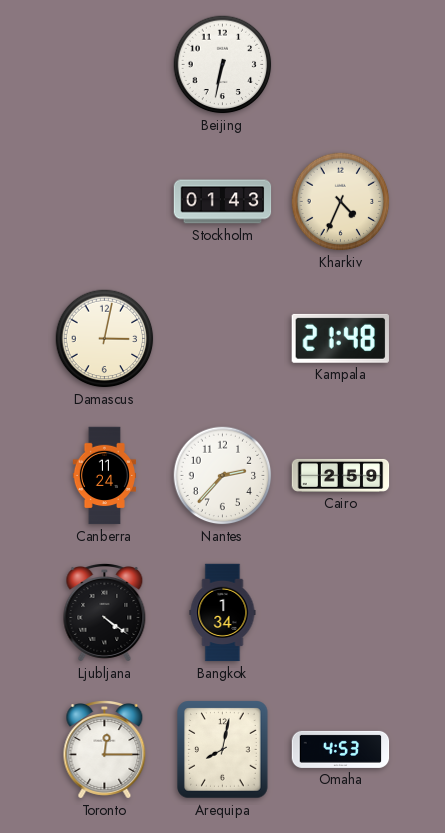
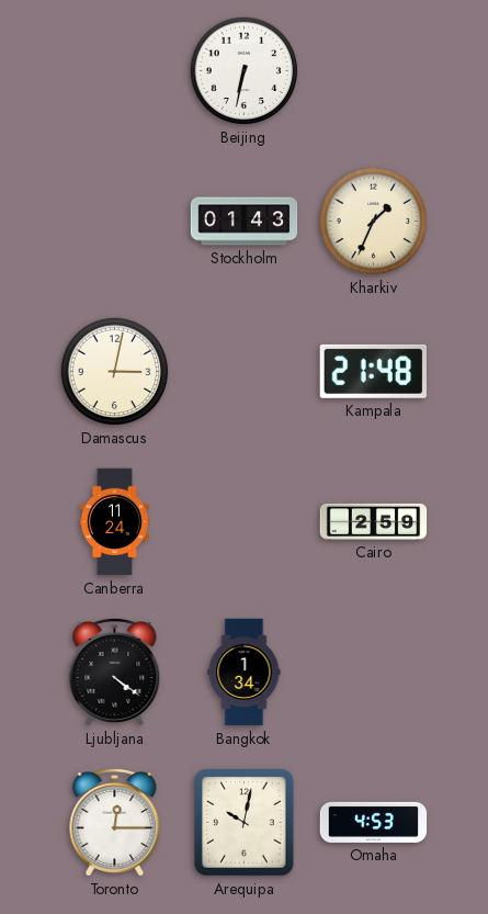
Kharkiv: 4:34 -> 1:34
Nantes: 2:37 -> none
Arequipa: 8:02 -> 10:02
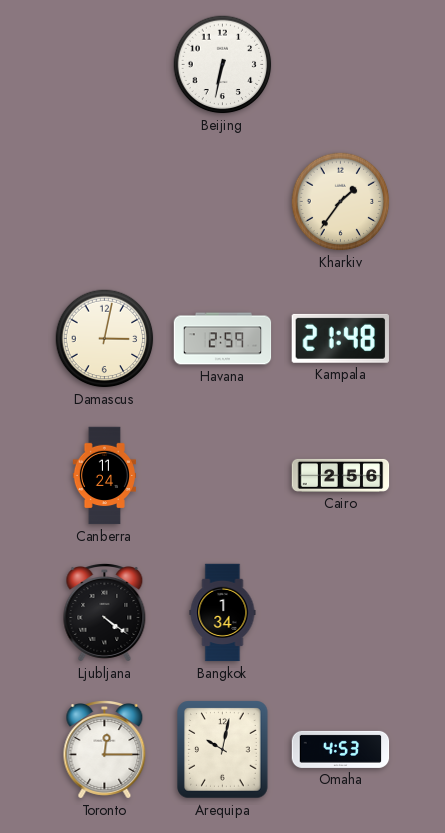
Stockholm: 01:43 -> none
Kharkiv: 1:34 -> 1:36
Havana: none -> 2:59
Cairo: 2:59 -> 2:56
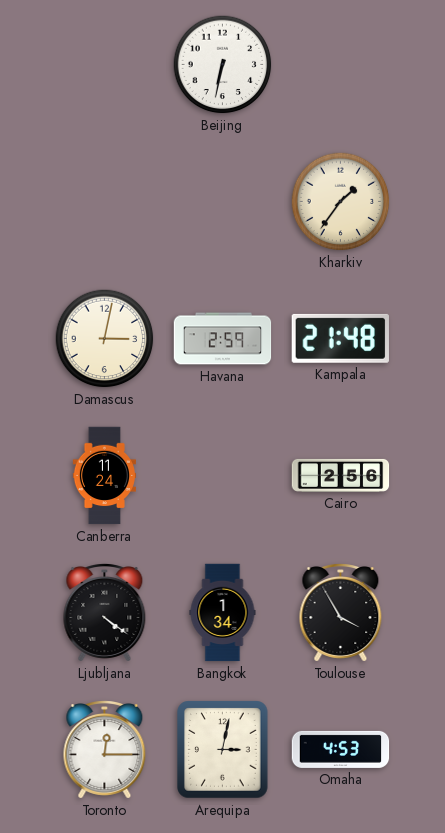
Toulouse: none -> 3:55
Arequipa: 10:02 -> 3:02
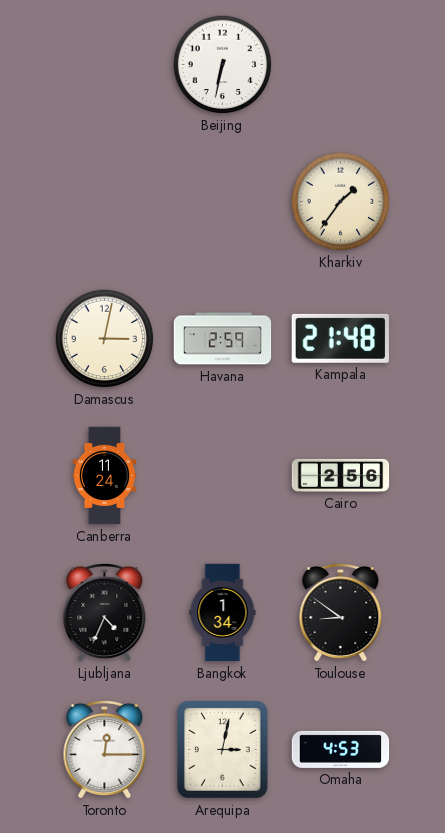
Ljubljana: 4:21 -> 4:34
Toulouse: 3:55 -> 8:51
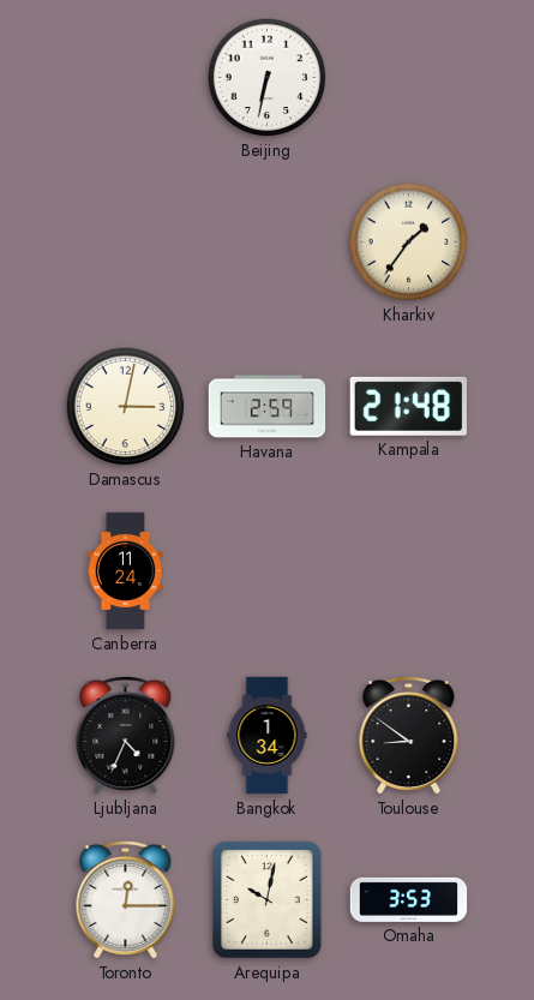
Cairo: 2:56 -> none
Arequipa: 3:02 -> 10:02
Omaha: 4:53 -> 3:53
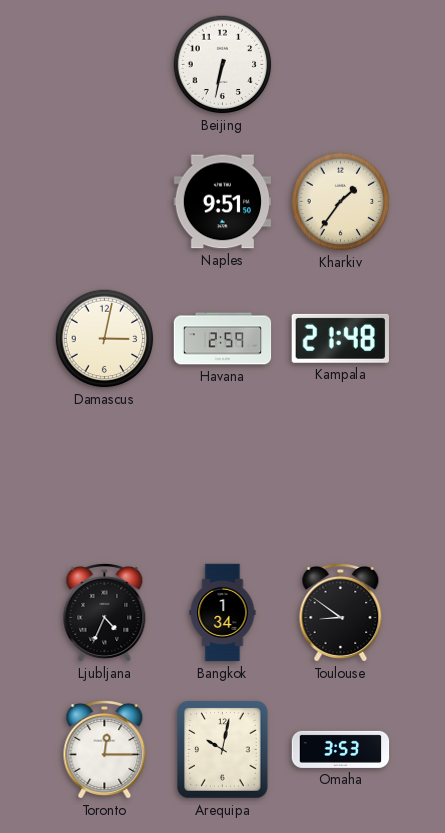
Naples: none -> 9:51
Canberra: 11:24 -> none
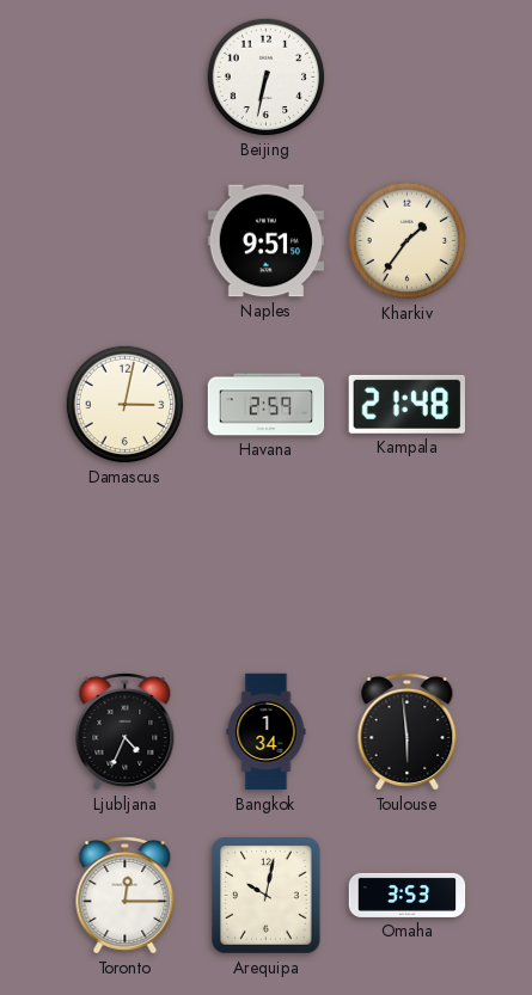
Toulouse: 8:51 -> 5:59
